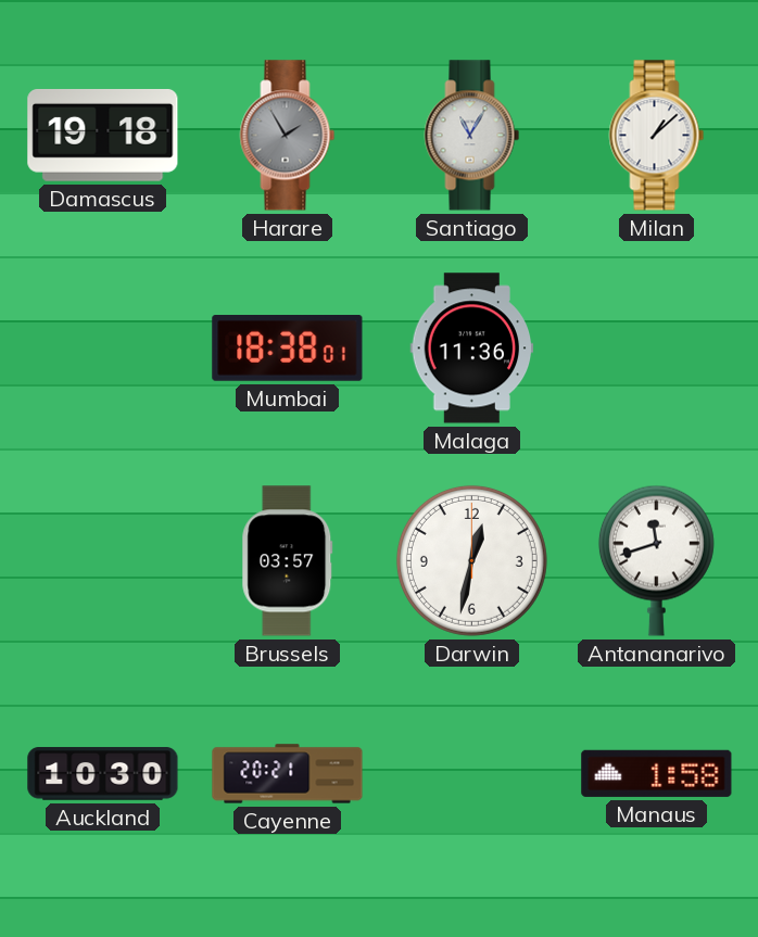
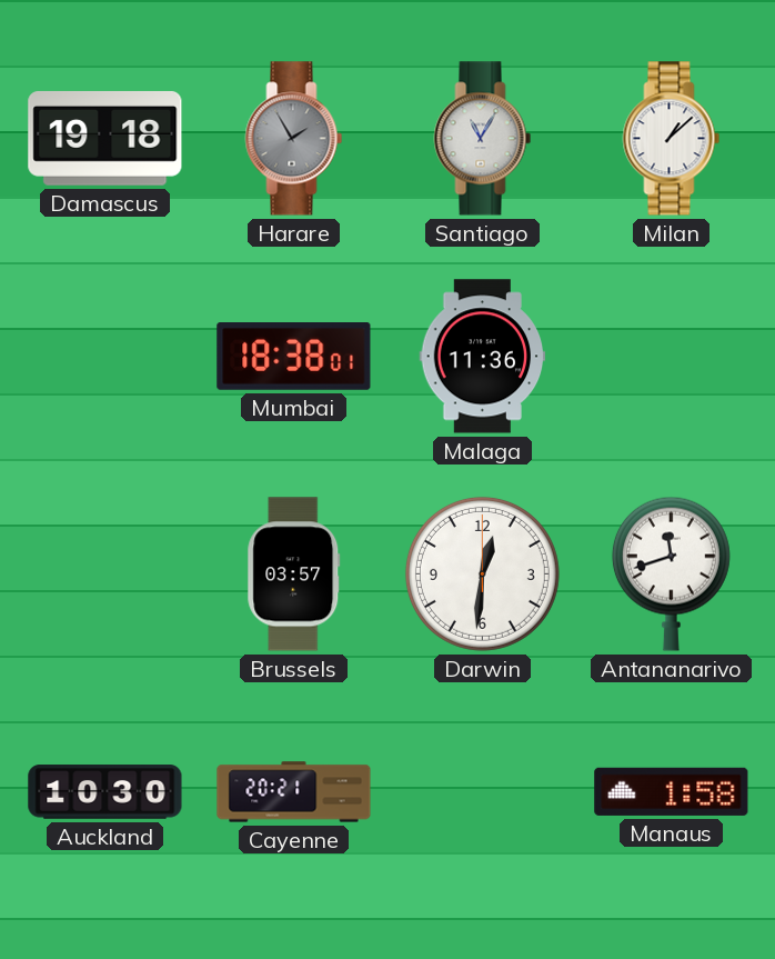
Darwin: 12:32 -> 12:31
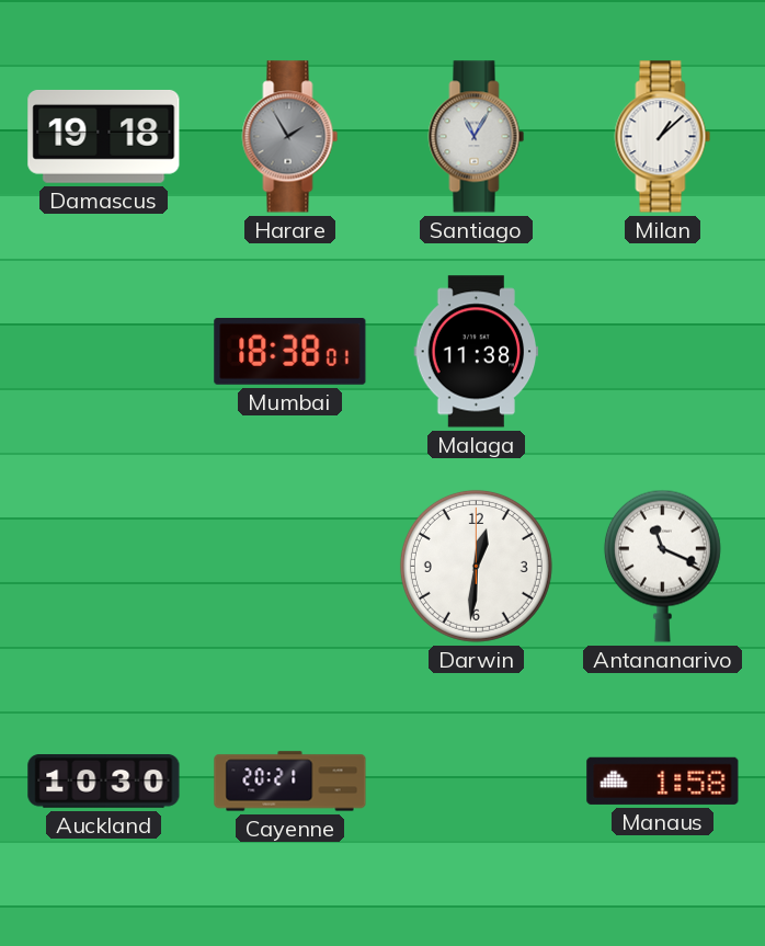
Malaga: 11:36 -> 11:38
Brussels: 03:57 -> none
Antananarivo: 11:42 -> 11:19
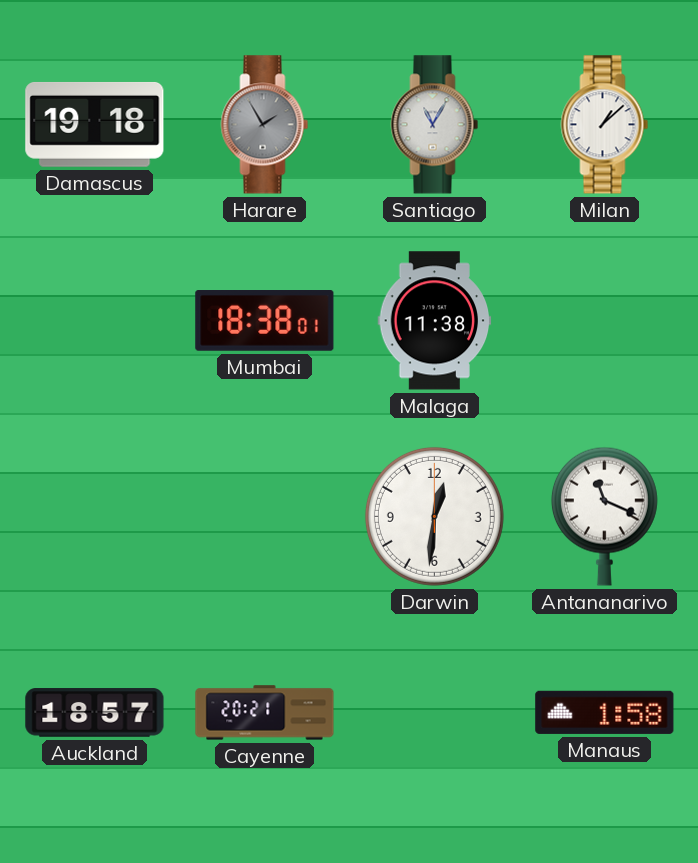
Auckland: 10:30 -> 18:57
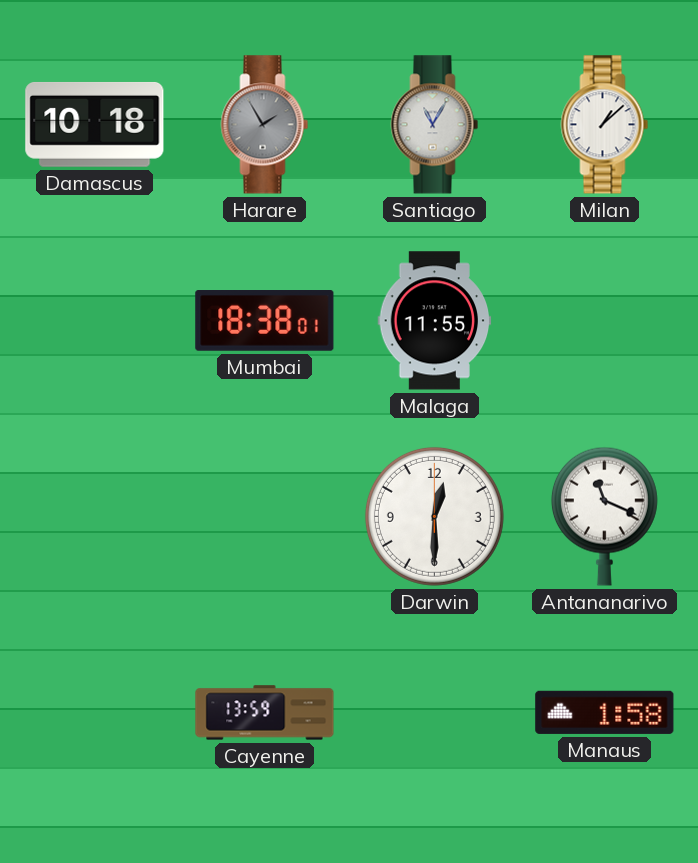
Damascus: 19:18 -> 10:18
Malaga: 11:38 -> 11:55
Darwin: 12:31 -> 12:30
Auckland: 18:57 -> none
Cayenne: 20:21 -> 13:59
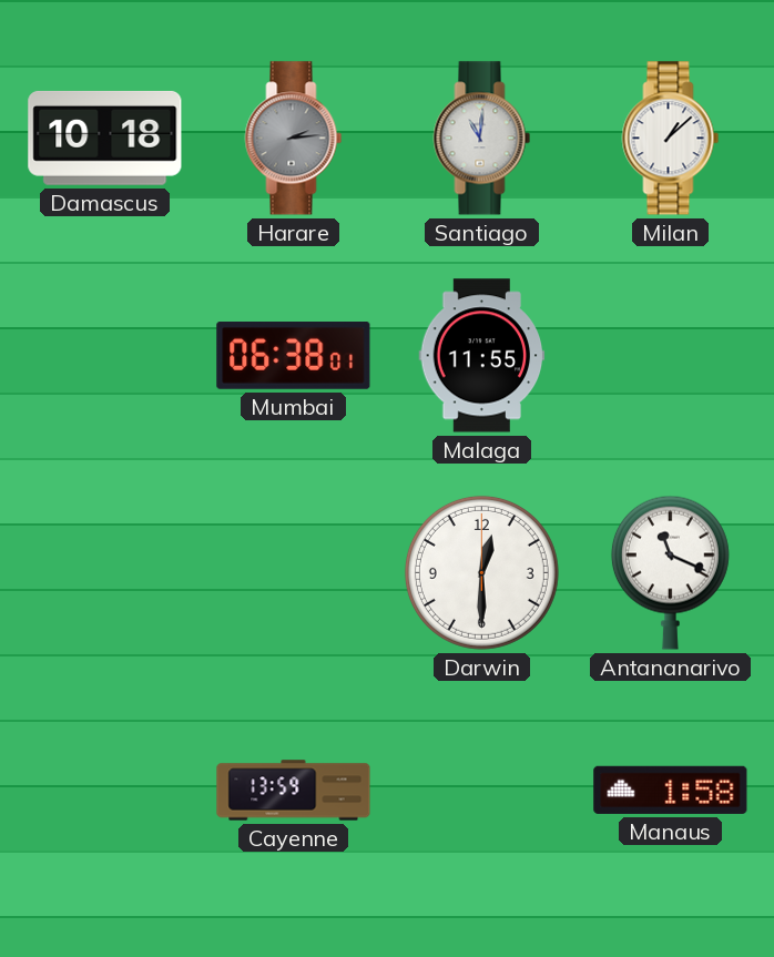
Harare: 1:55 -> 2:14
Santiago: 11:05 -> 11:01
Mumbai: 18:38 -> 06:38
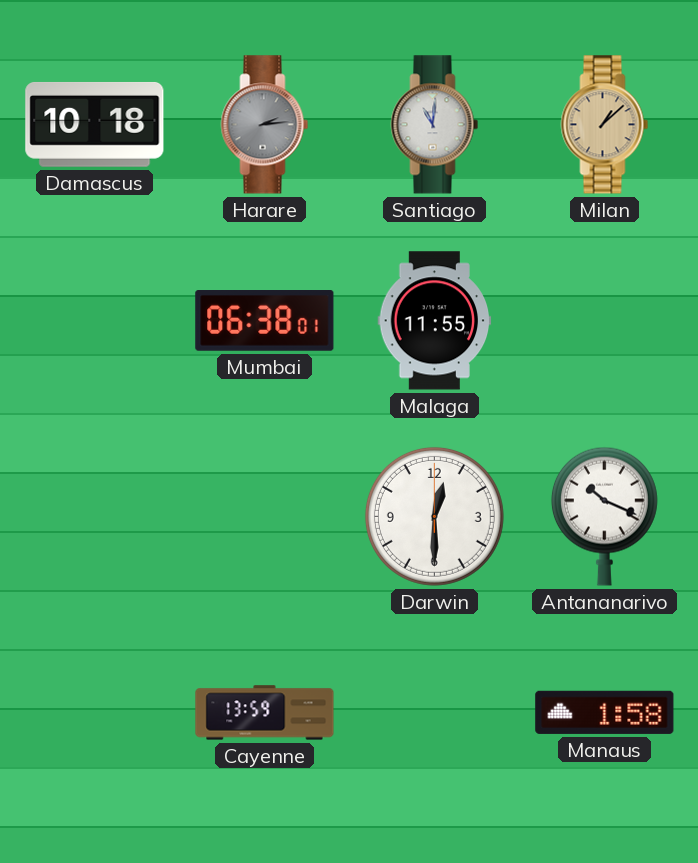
Milan dial: white -> champagne
Antananarivo: 11:19 -> 10:19
